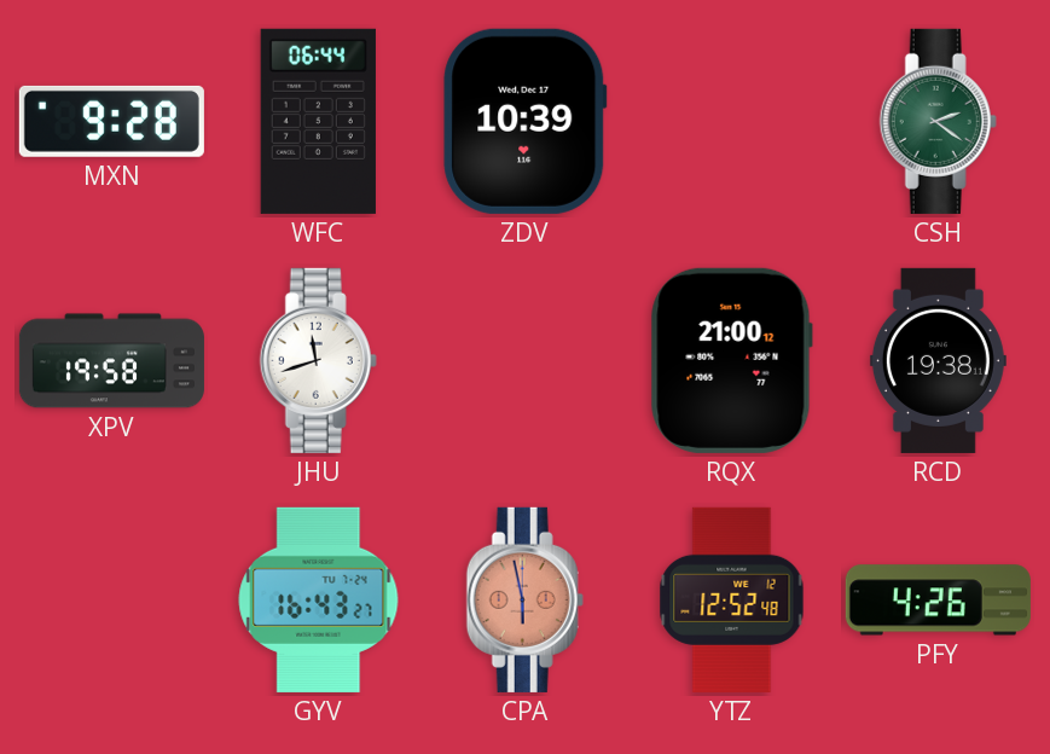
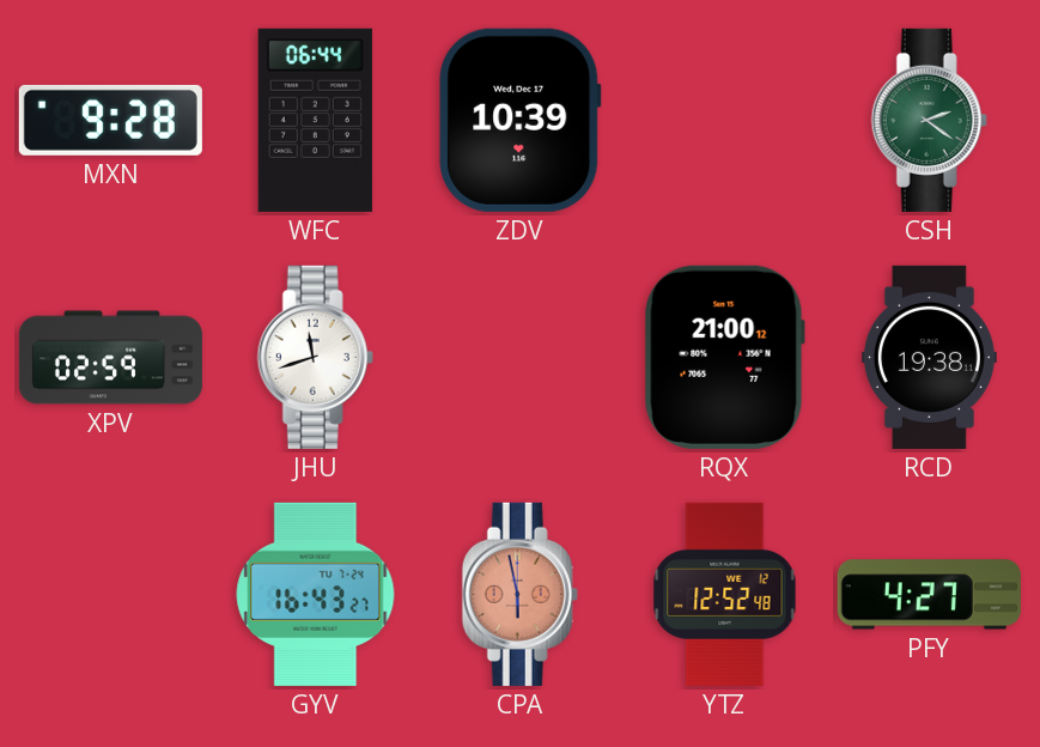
XPV: 19:58 -> 02:59
PFY: 4:26 -> 4:27
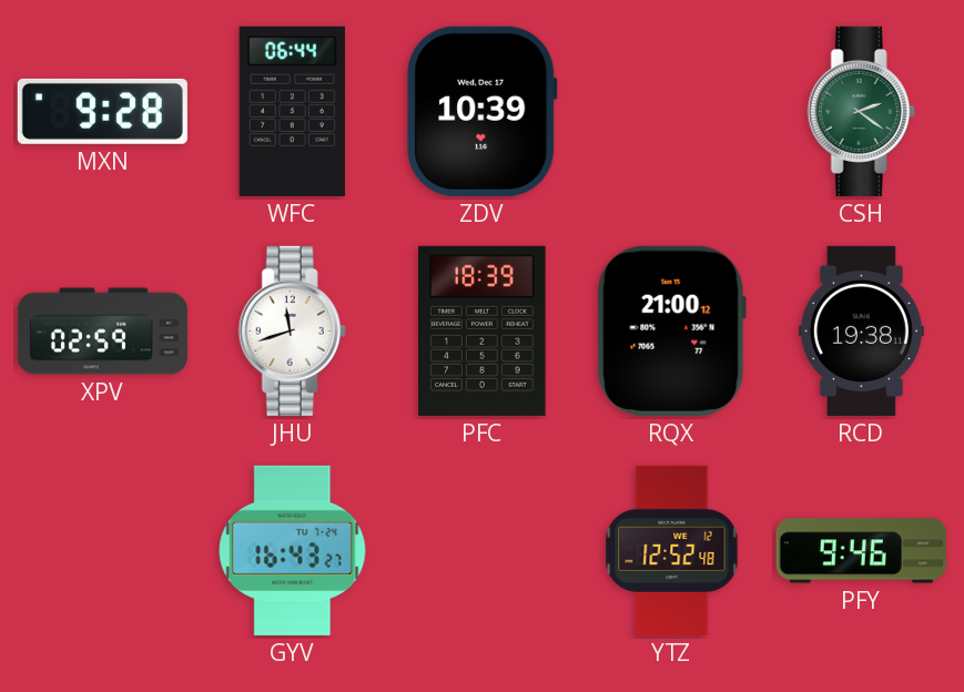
PFC: none -> 18:39
CPA: 5:58 -> none
PFY: 4:27 -> 9:46
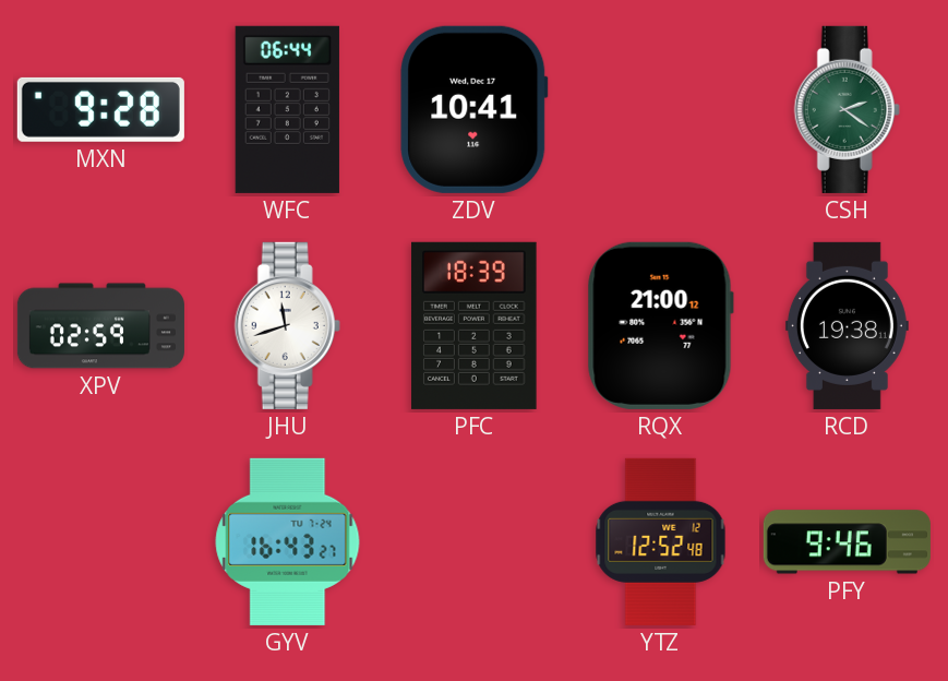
ZDV: 10:39 -> 10:41
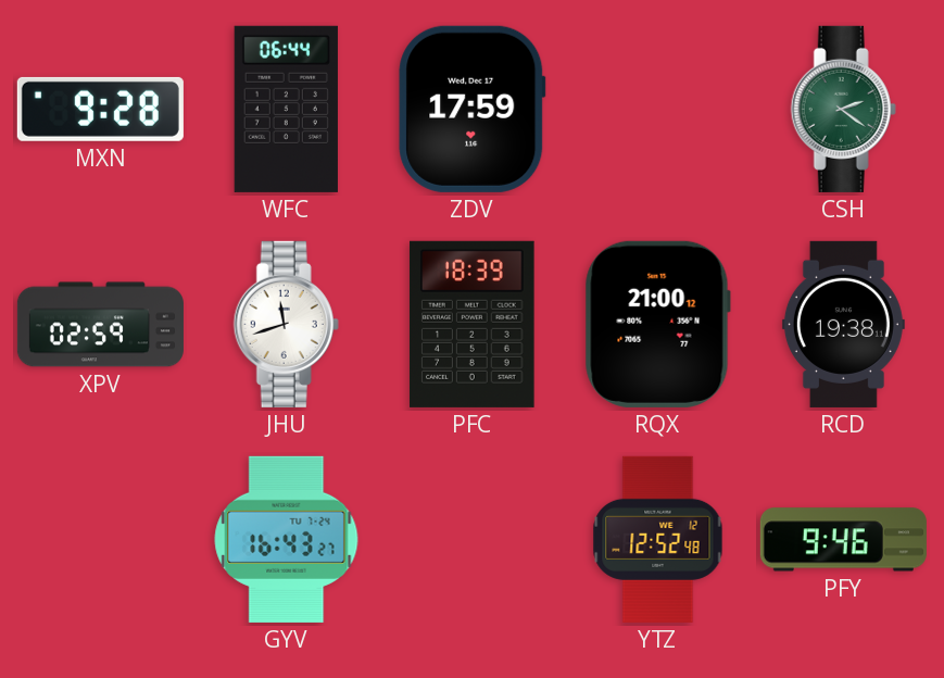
ZDV: 10:41 -> 17:59
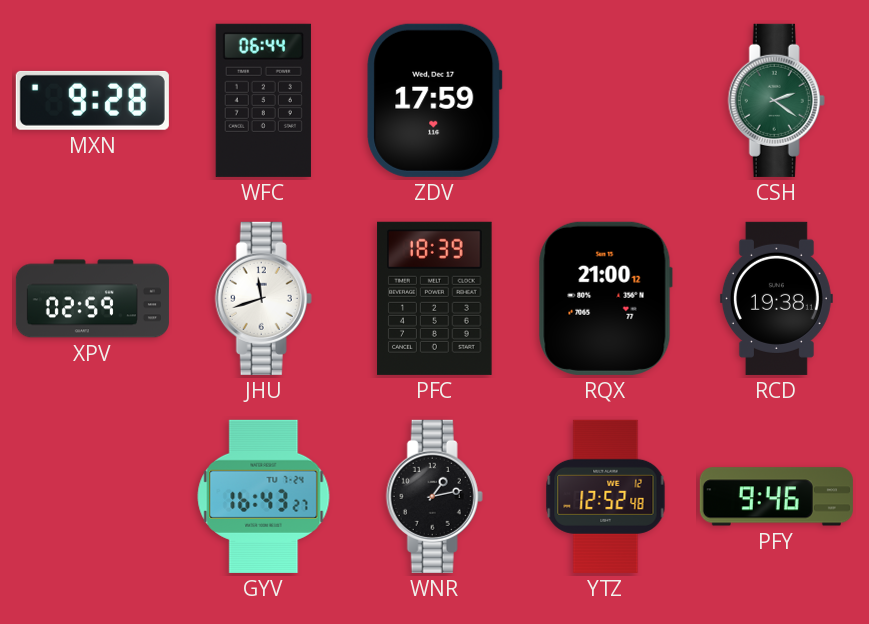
WNR: none -> 1:13
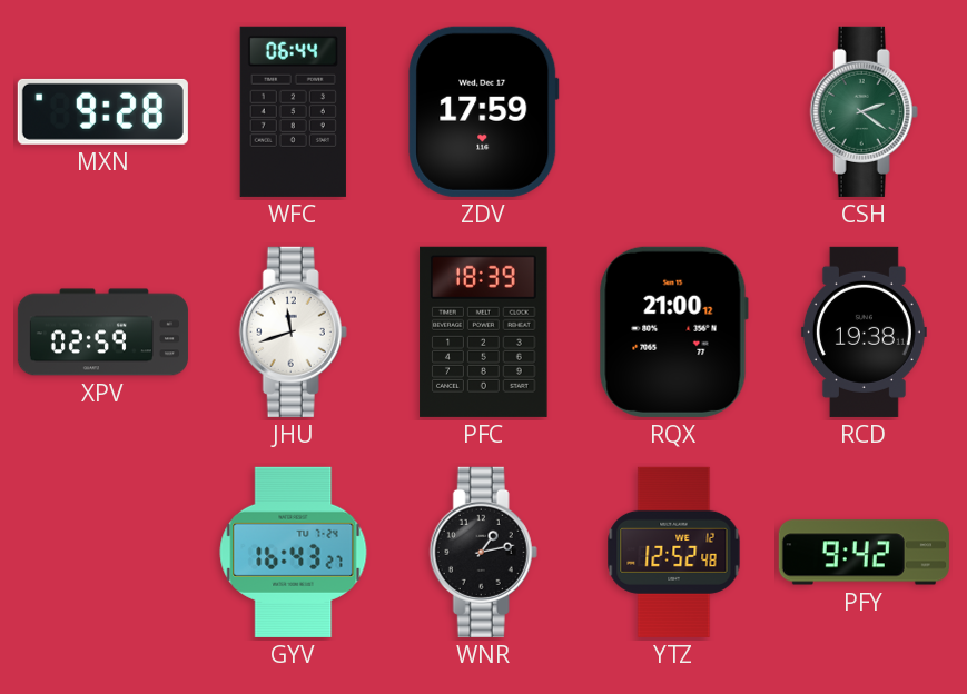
PFY: 9:46 -> 9:42
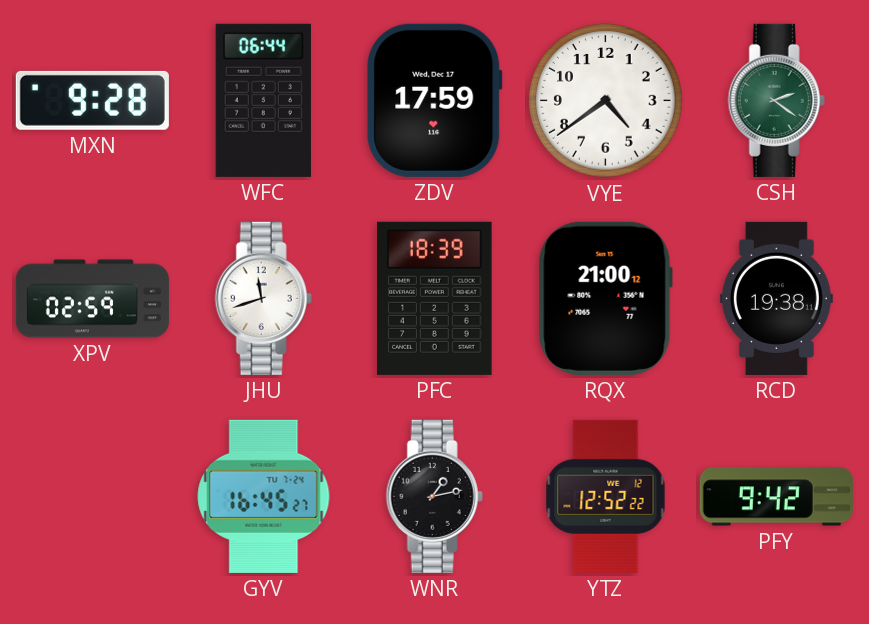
VYE: none -> 4:39
GYV: 16:43 -> 16:45
YTZ: 12:52:48 -> 12:52:22
